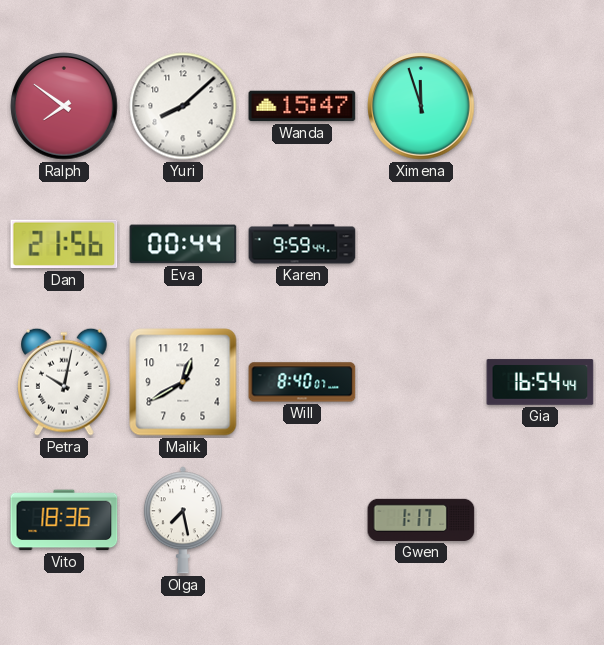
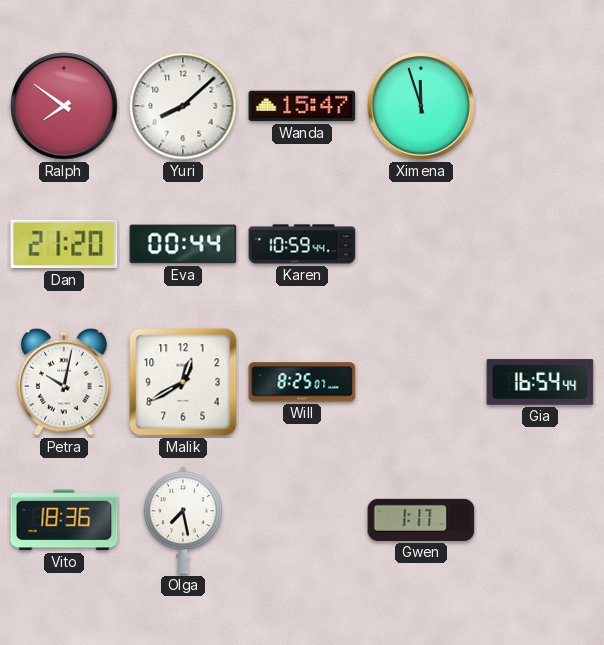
Dan: 21:56 -> 21:20
Karen: 9:59 -> 10:59
Will: 8:40 -> 8:25
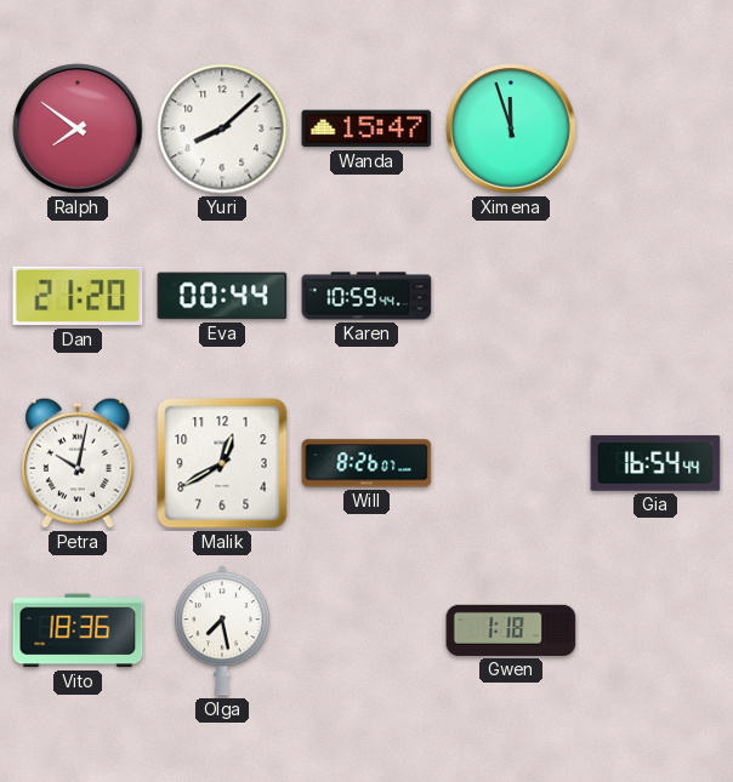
Will: 8:25 -> 8:26
Gwen: 1:17 -> 1:18
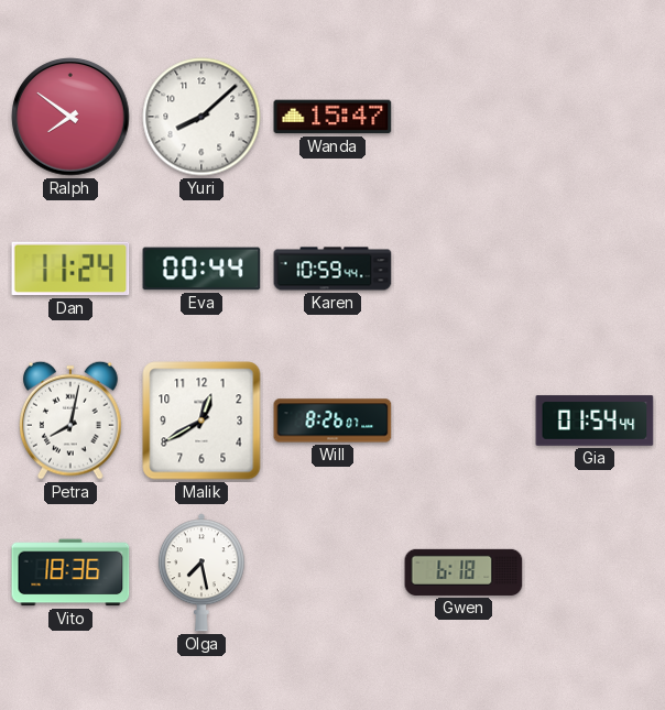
Ximena: 11:57 -> none
Dan: 21:20 -> 11:24
Petra: 10:02 -> 8:02
Gia: 16:54 -> 01:54
Gwen: 1:18 -> 6:18
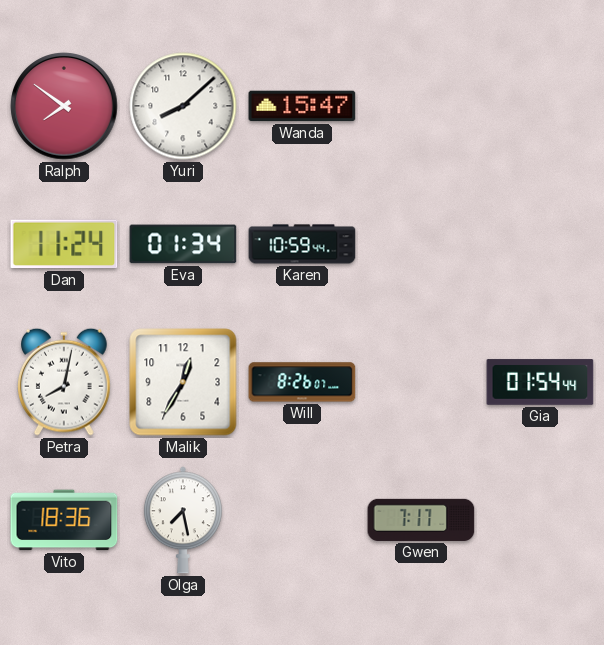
Eva: 00:44 -> 01:34
Malik: 12:40 -> 12:35
Gwen: 6:18 -> 7:17
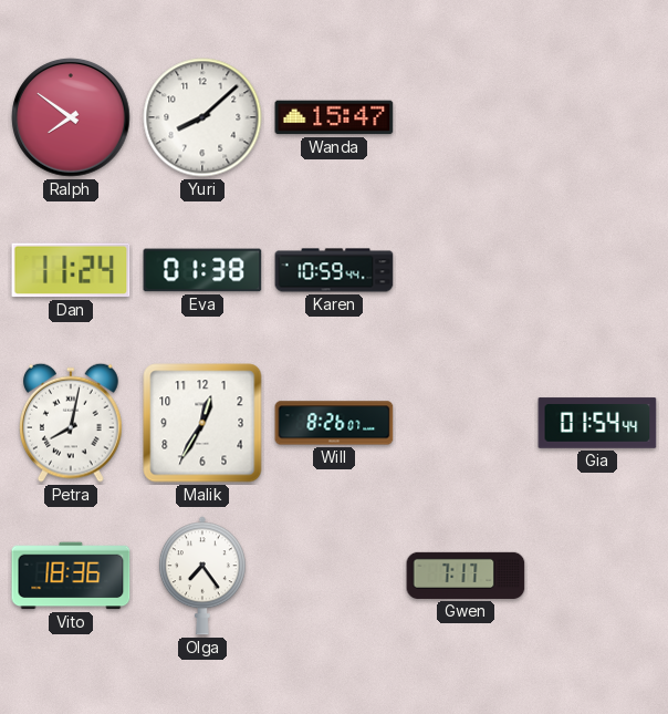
Eva: 01:34 -> 01:38
Olga: 7:28 -> 7:24
